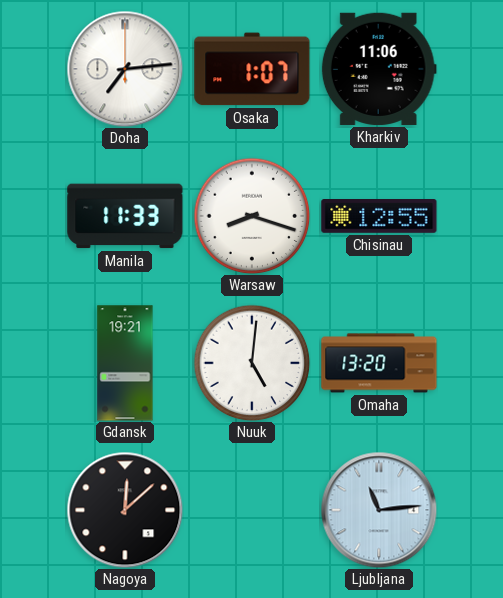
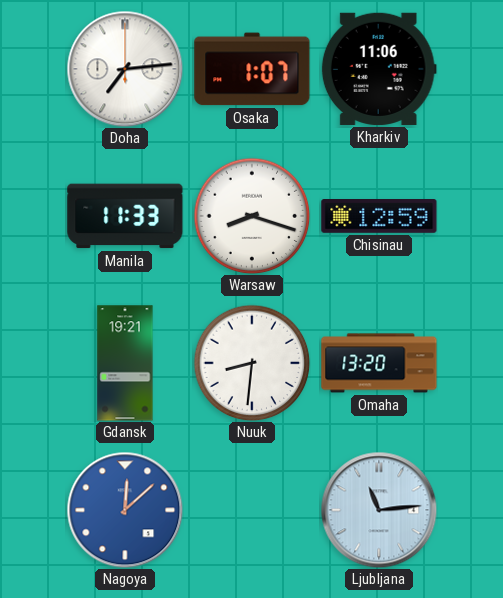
Chisinau: 12:55 -> 12:59
Nuuk: 5:01 -> 8:31
Nagoya dial: black -> blue
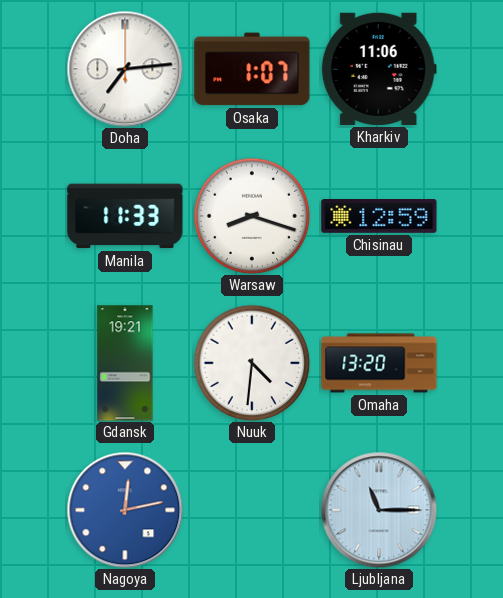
Nuuk: 8:31 -> 4:31
Nagoya: 12:08 -> 12:13
Ljubljana: 11:14 -> 11:15
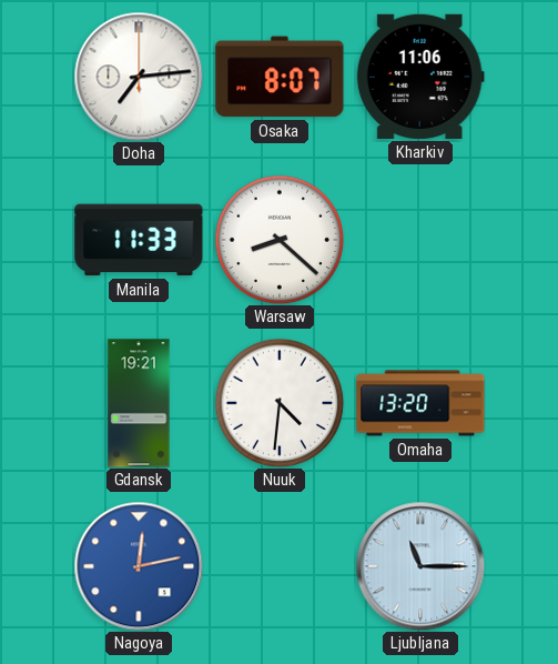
Osaka: 1:07 -> 8:07
Warsaw: 8:18 -> 8:22
Chisinau: 12:59 -> none
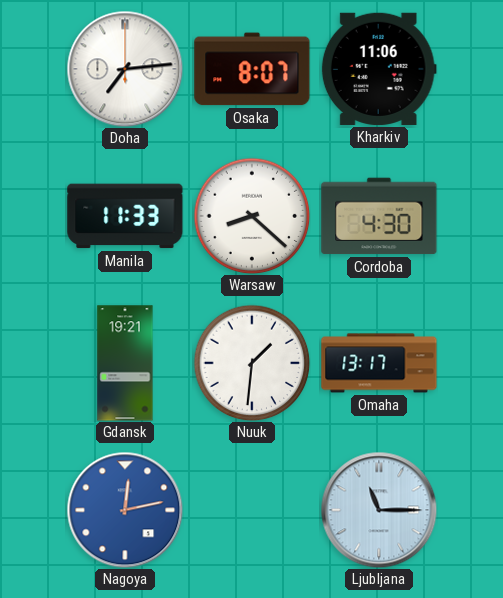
Cordoba: none -> 4:30
Nuuk: 4:31 -> 1:31
Omaha: 13:20 -> 13:17
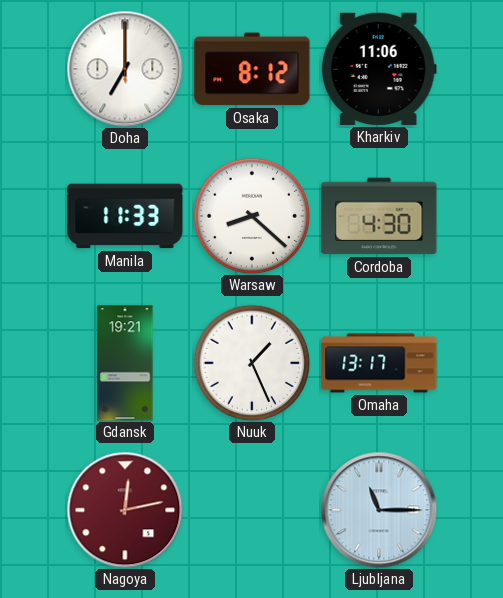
Doha: 7:14 -> 7:00
Osaka: 8:07 -> 8:12
Nuuk: 1:31 -> 1:26
Nagoya dial: blue -> burgundy
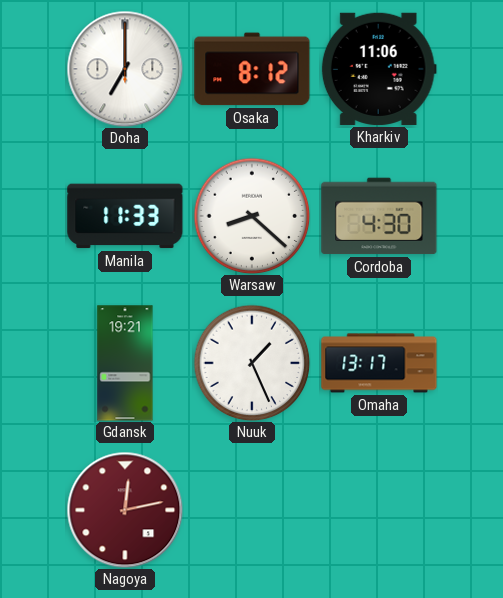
Ljubljana: 11:15 -> none
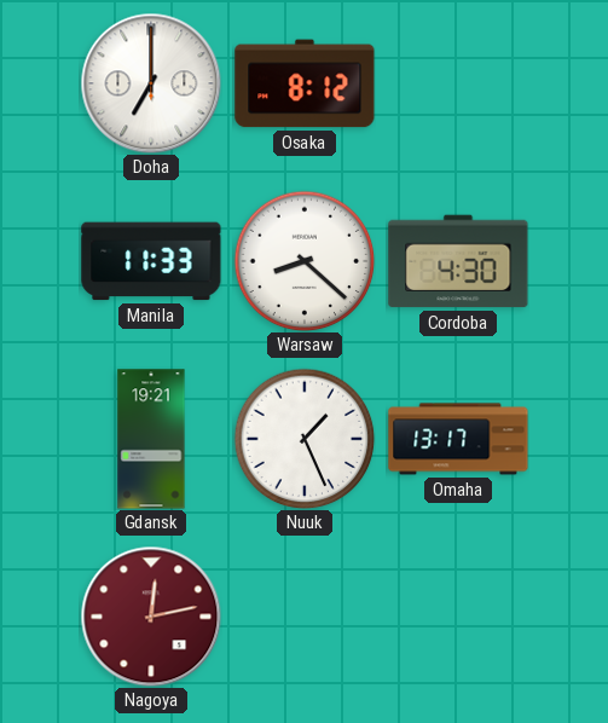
Kharkiv: 11:06 -> none
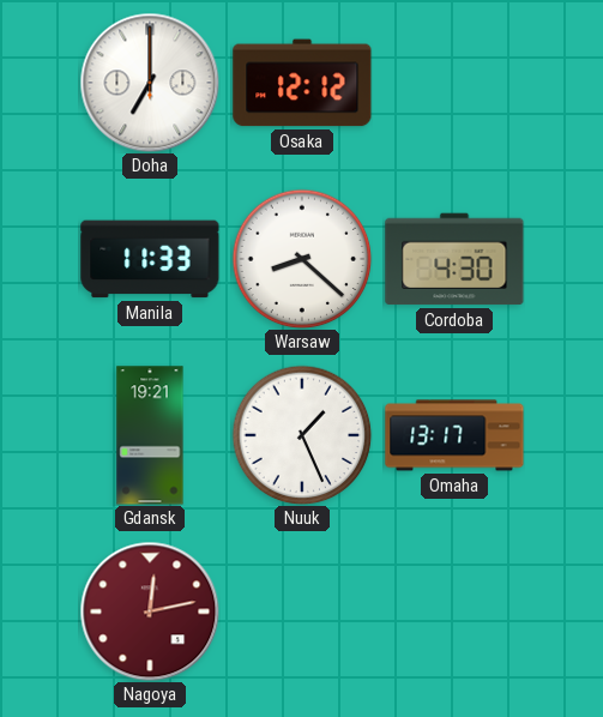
Osaka: 8:12 -> 12:12
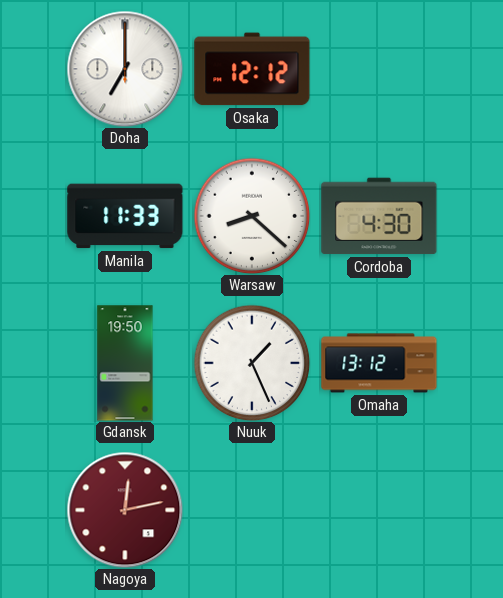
Gdansk: 19:21 -> 19:50
Omaha: 13:17 -> 13:12
